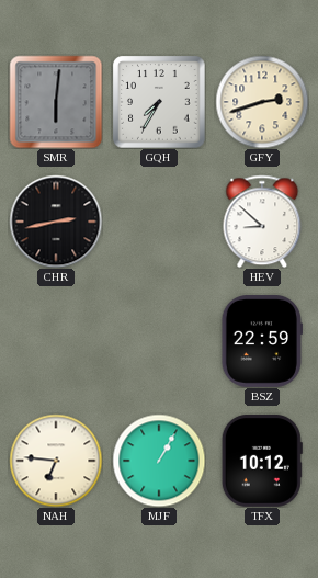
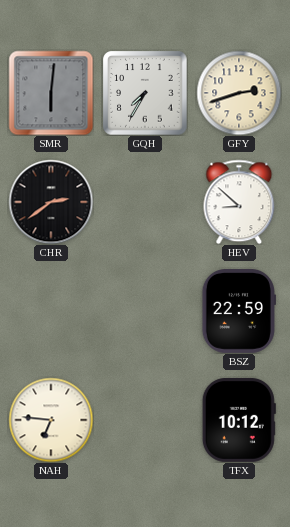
CHR: 2:43 -> 2:39
MJF: 1:05 -> none
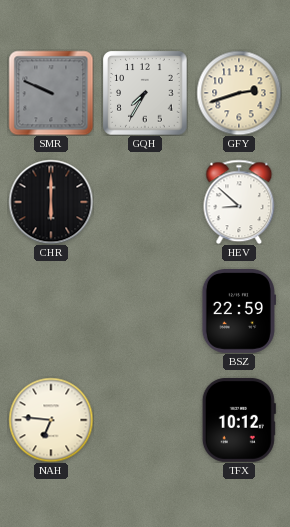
SMR: 6:01 -> 9:49
CHR: 2:39 -> 6:00
